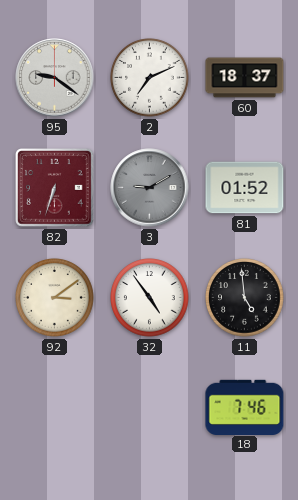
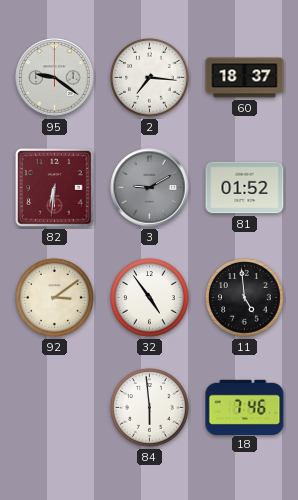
2: 7:11 -> 7:16
82: 6:33 -> 6:31
84: none -> 5:59
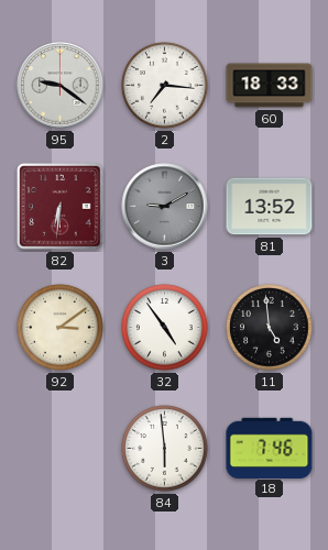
60: 18:37 -> 18:33
81: 01:52 -> 13:52
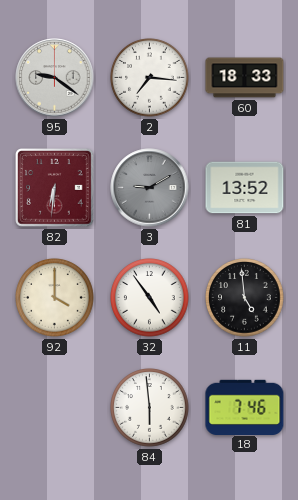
92: 3:09 -> 4:00
